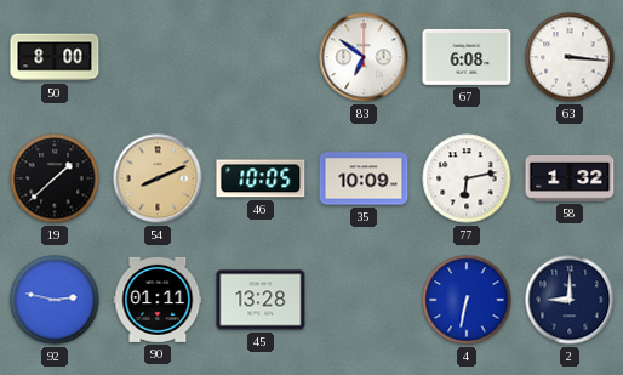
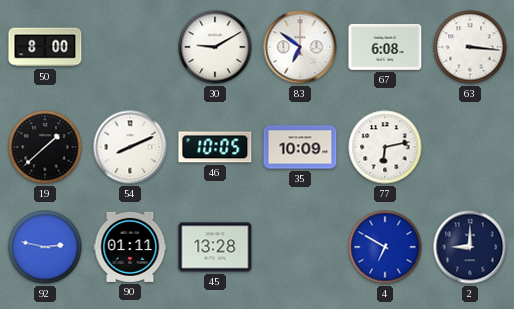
30: none -> 9:10
54 dial: champagne -> white
58: 1:32 -> none
4: 6:32 -> 6:50
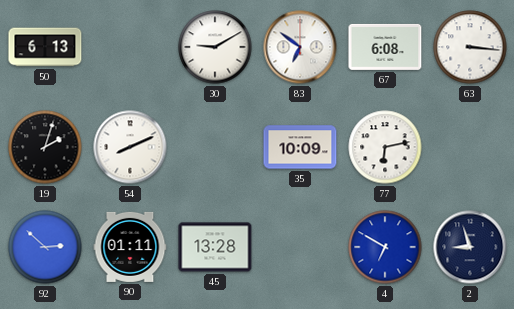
50: 8:00 -> 6:13
19: 1:38 -> 2:03
46: 10:05 -> none
92: 2:47 -> 2:52
2: 9:00 -> 8:57
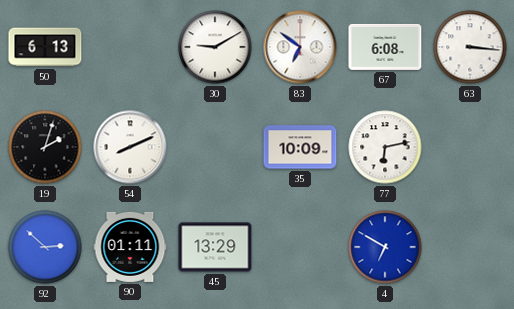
45: 13:28 -> 13:29
2: 8:57 -> none
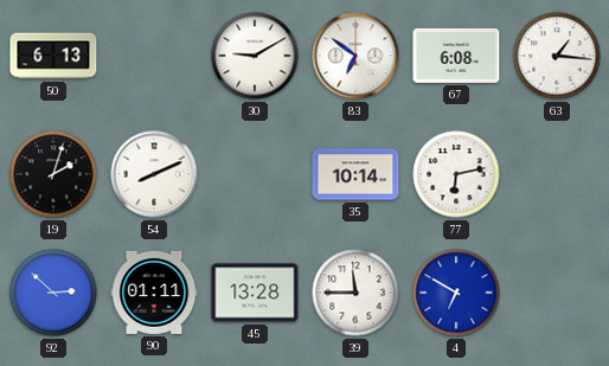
63: 3:16 -> 1:16
35: 10:09 -> 10:14
45: 13:29 -> 13:28
39: none -> 11:45
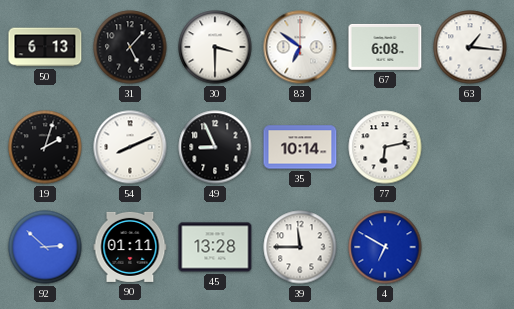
31: none -> 5:07
30: 9:10 -> 3:30
49: none -> 8:56
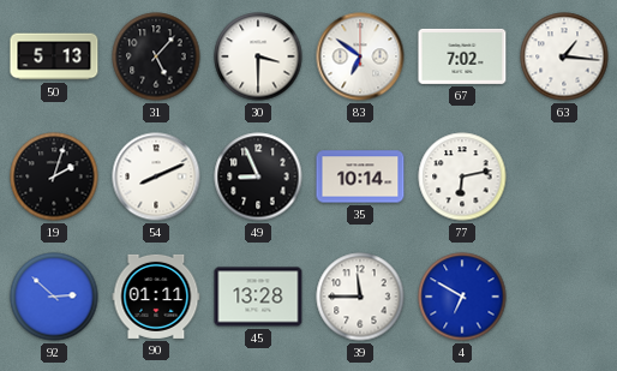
50: 6:13 -> 5:13
67: 6:08 -> 7:02
